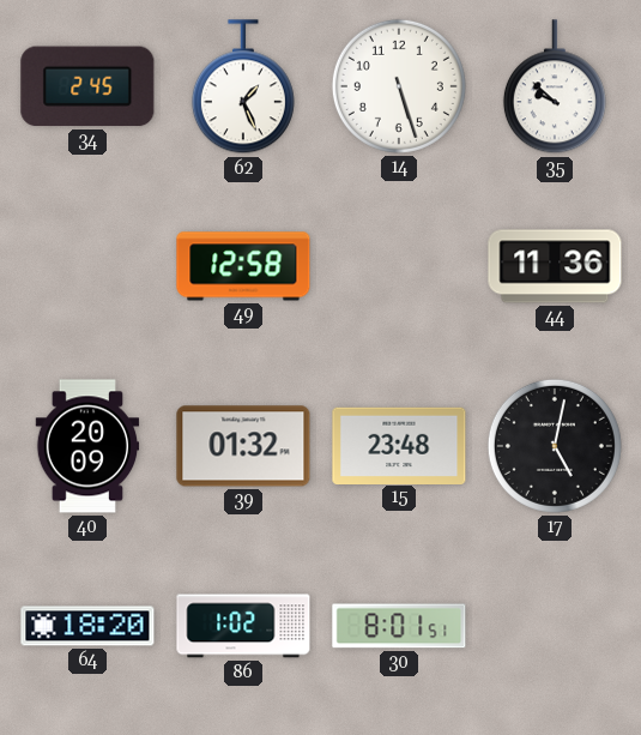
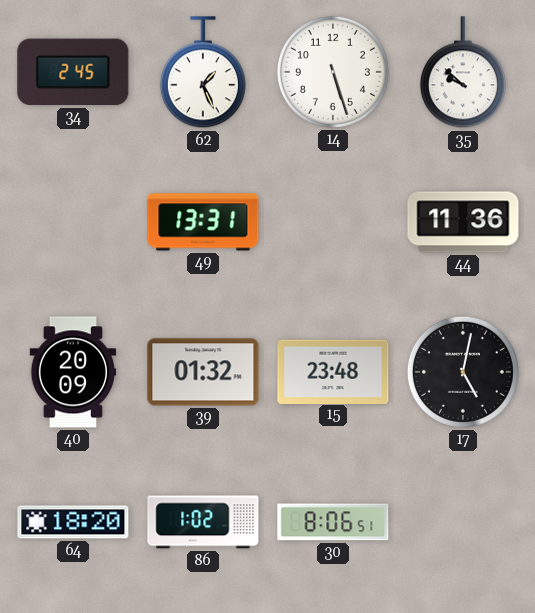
49: 12:58 -> 13:31
30: 8:01 -> 8:06
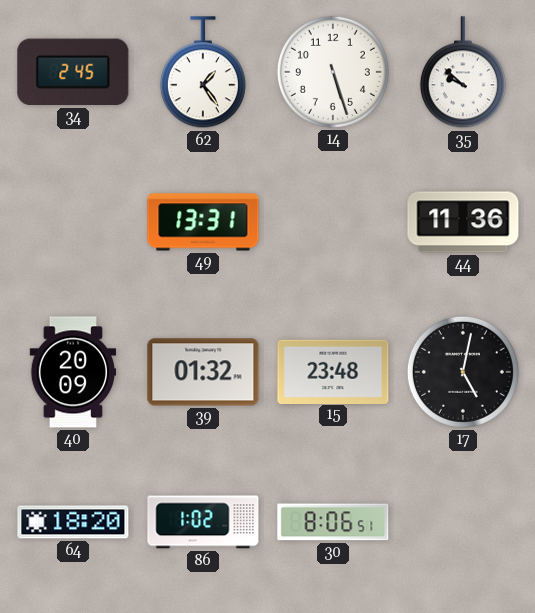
62: 1:26 -> 1:24
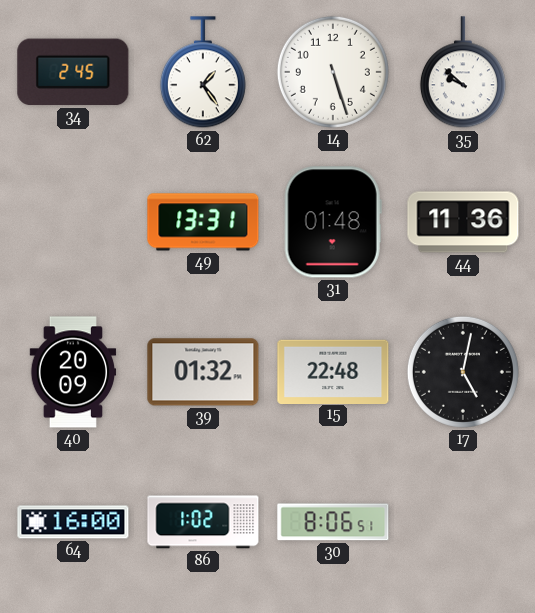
31: none -> 01:48
15: 23:48 -> 22:48
64: 18:20 -> 16:00
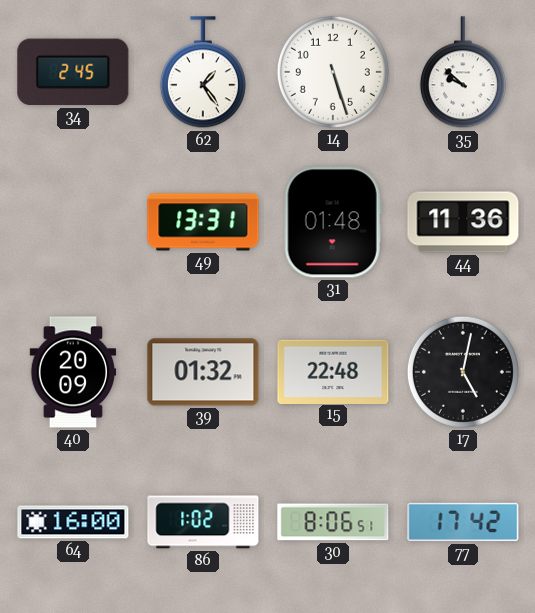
77: none -> 17:42
